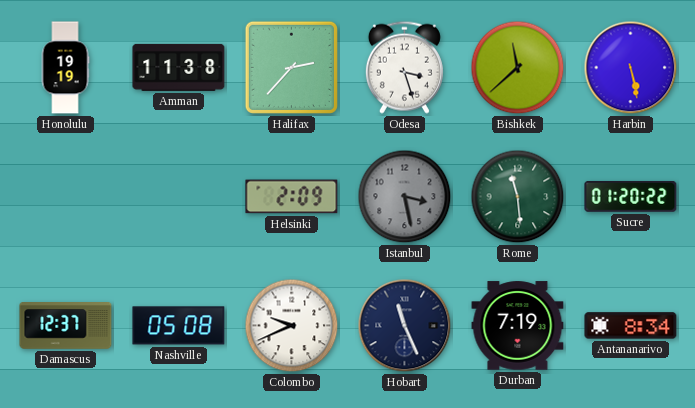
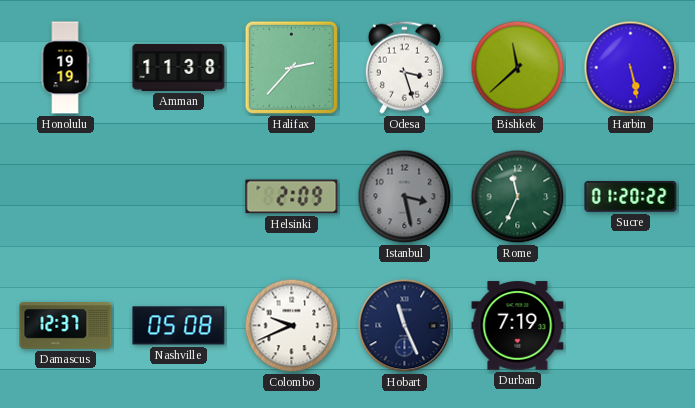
Rome: 11:29 -> 11:34
Antananarivo: 8:34 -> none
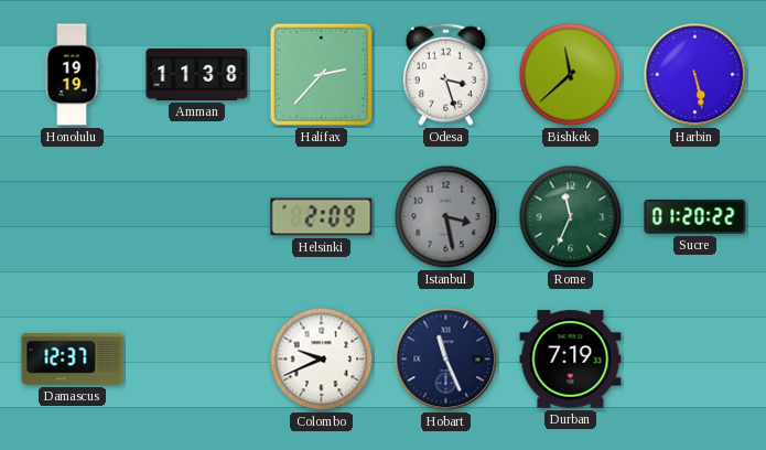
Nashville: 05:08 -> none
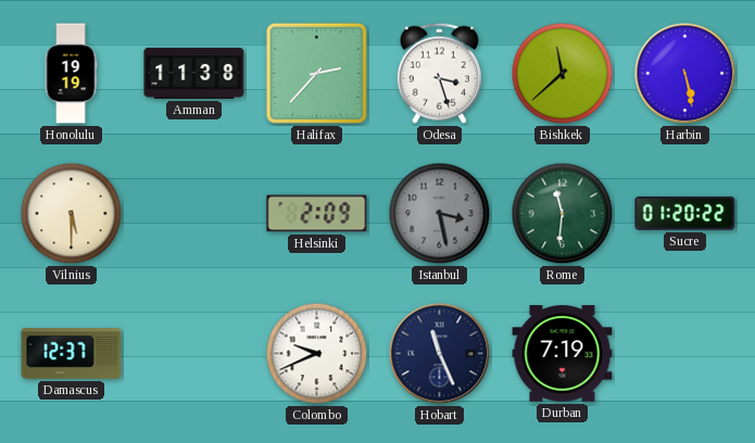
Vilnius: none -> 5:30
Rome: 11:34 -> 11:31
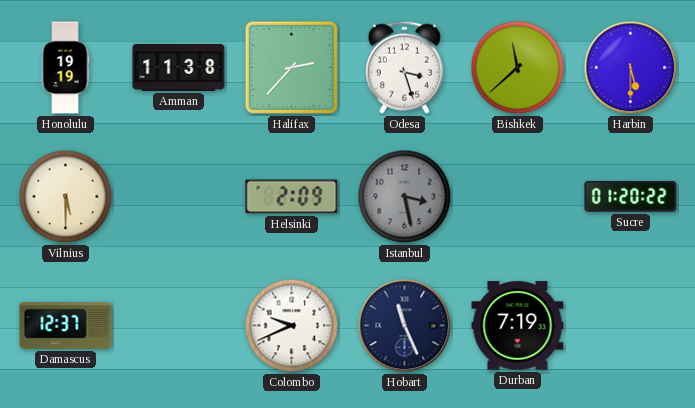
Harbin: 5:28 -> 5:30
Rome: 11:31 -> none
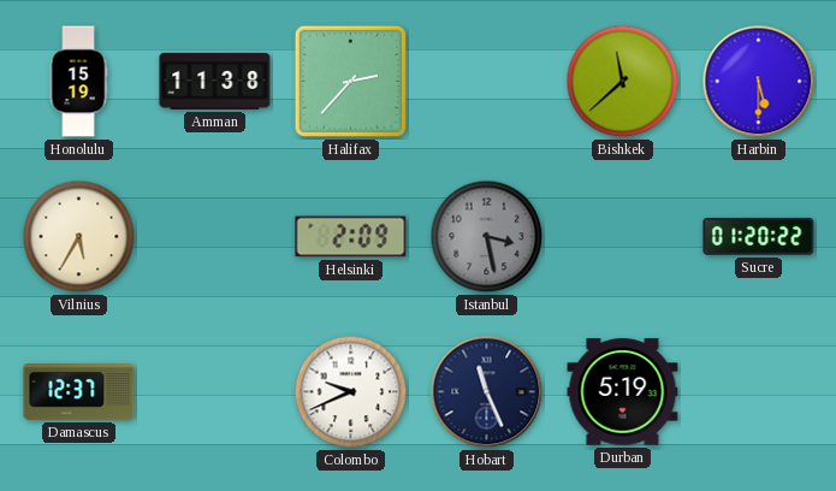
Honolulu: 19:19 -> 15:19
Odesa: 3:27 -> none
Vilnius: 5:30 -> 5:35
Durban: 7:19 -> 5:19
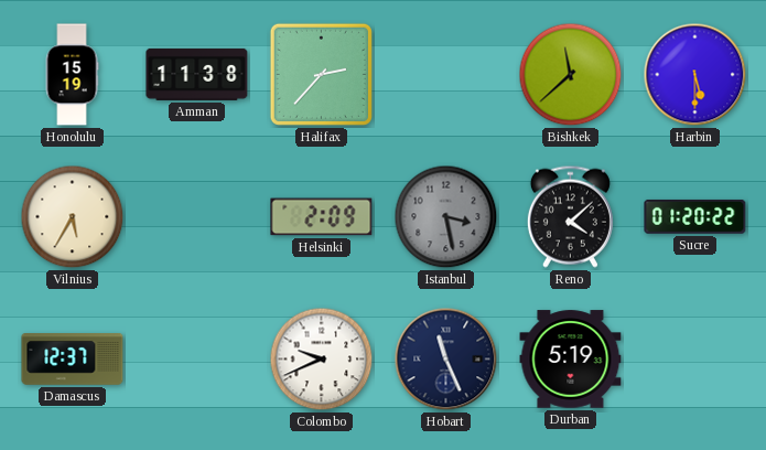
Reno: none -> 4:08
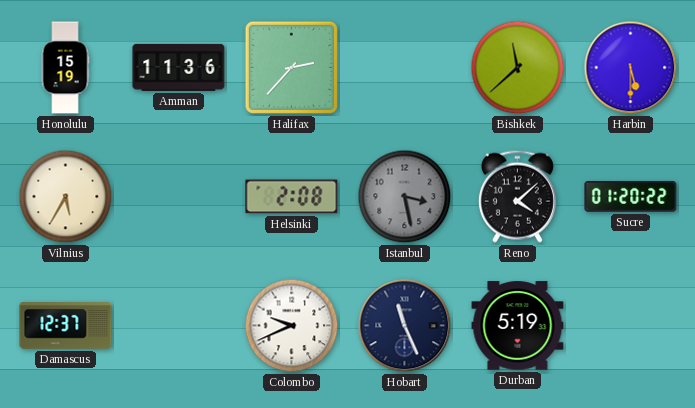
Amman: 11:38 -> 11:36
Helsinki: 2:09 -> 2:08
